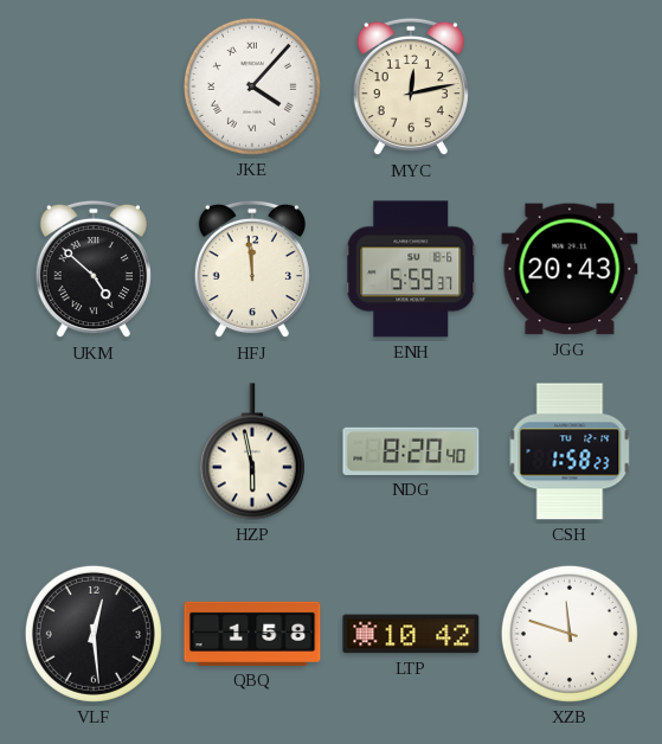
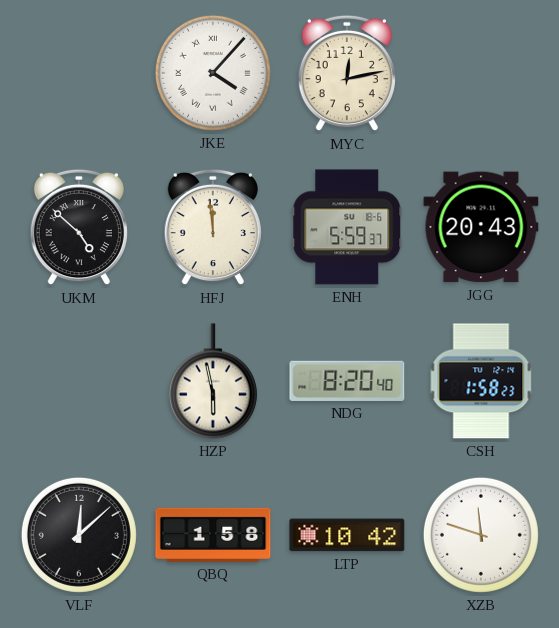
VLF: 12:29 -> 12:08
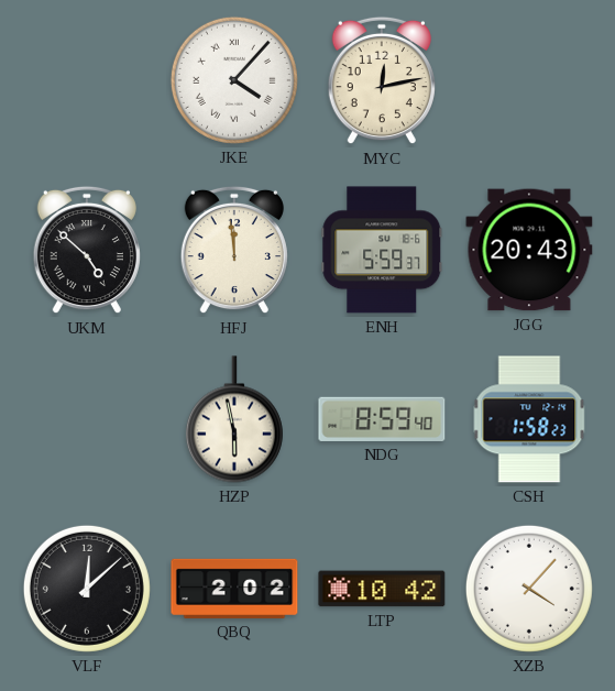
NDG: 8:20 -> 8:59
QBQ: 1:58 -> 2:02
XZB: 11:48 -> 4:07
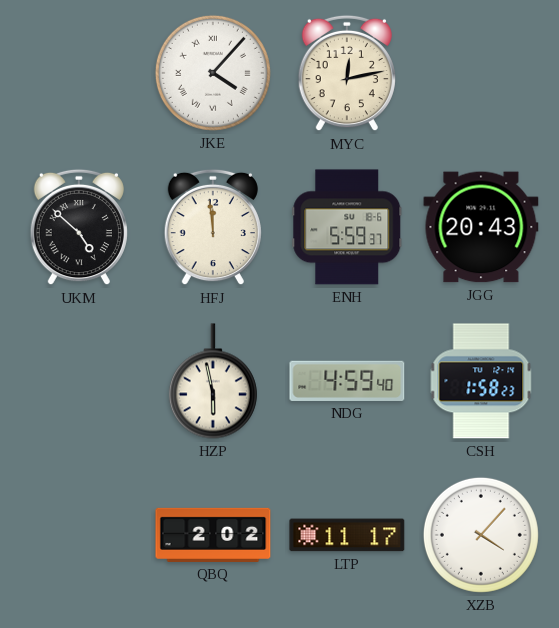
NDG: 8:59 -> 4:59
VLF: 12:08 -> none
LTP: 10:42 -> 11:17
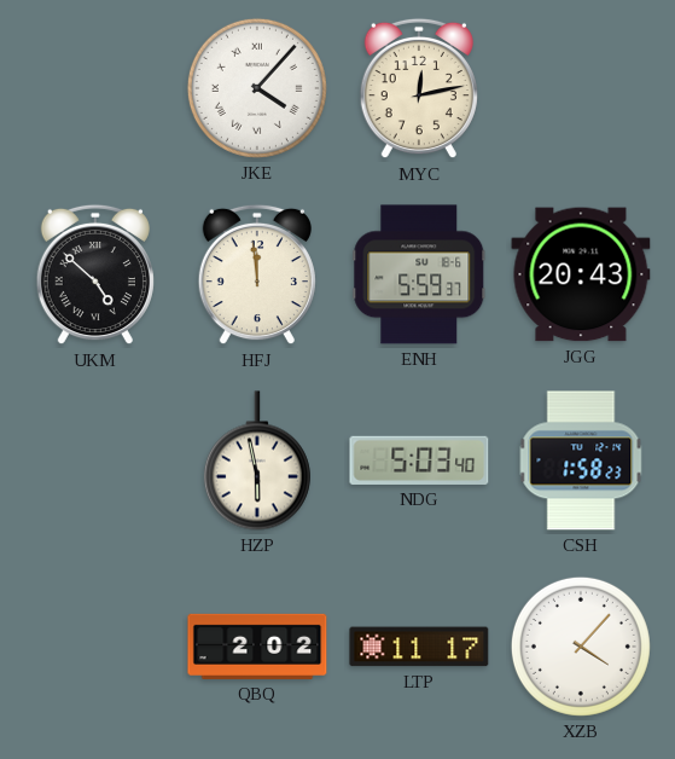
NDG: 4:59 -> 5:03
